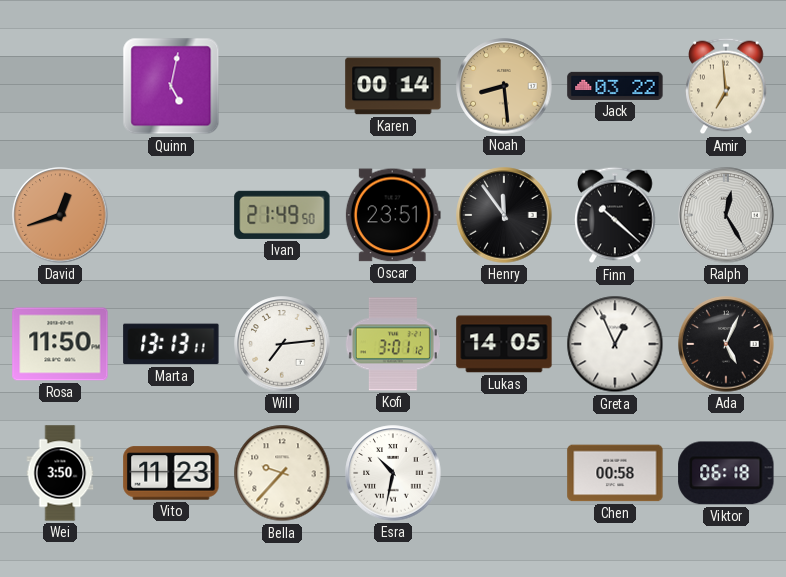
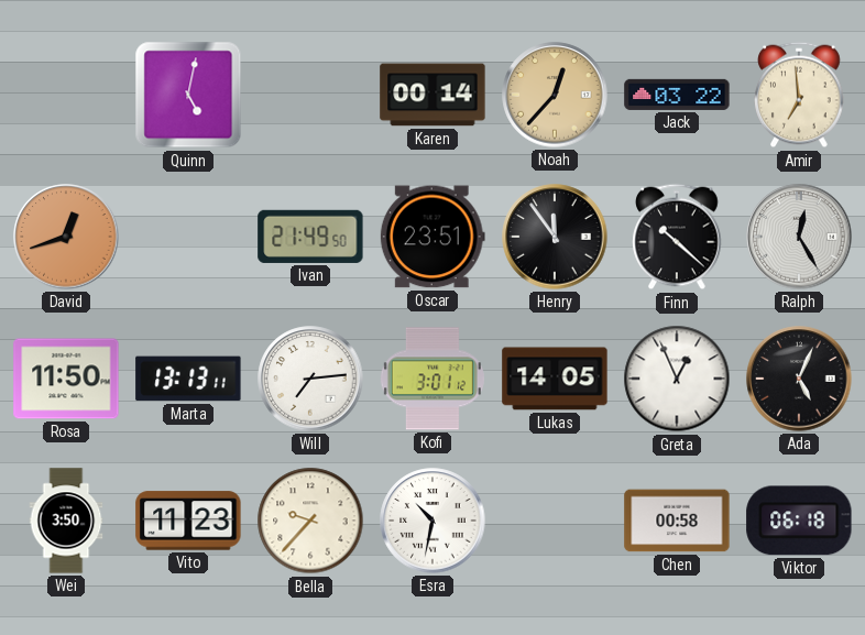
Noah: 8:29 -> 12:37
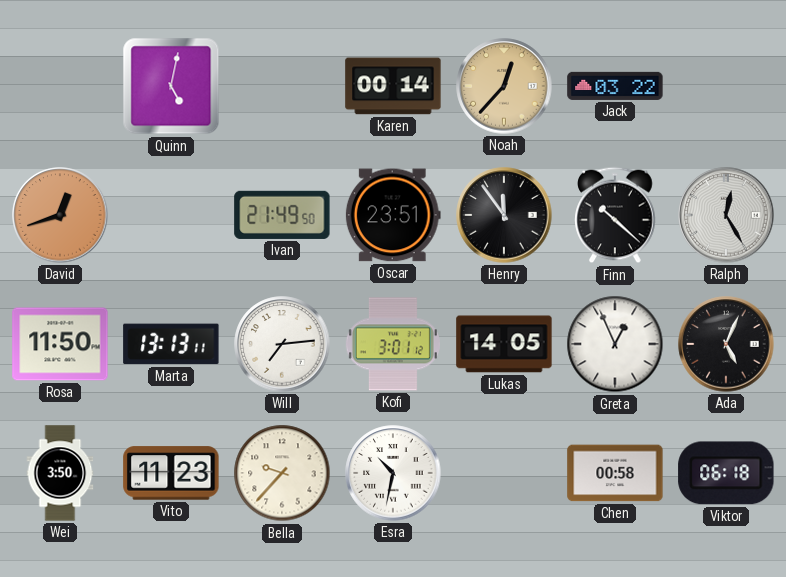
Amir: 6:59 -> none
